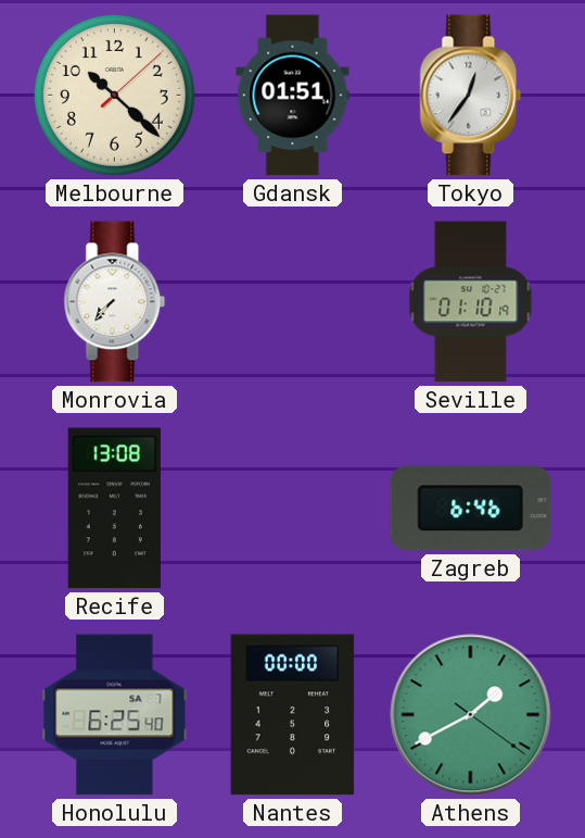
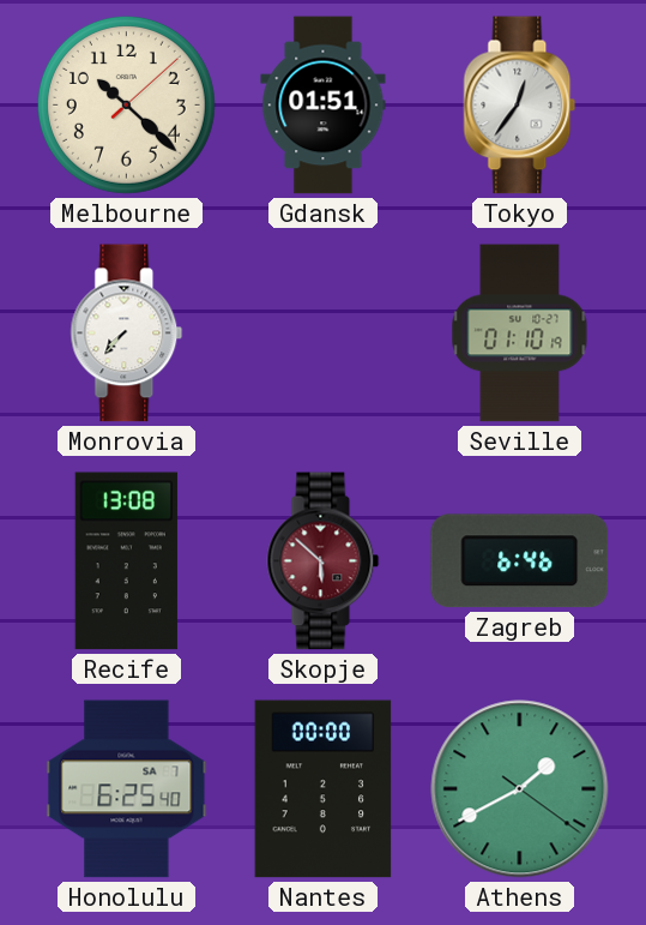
Skopje: none -> 5:52
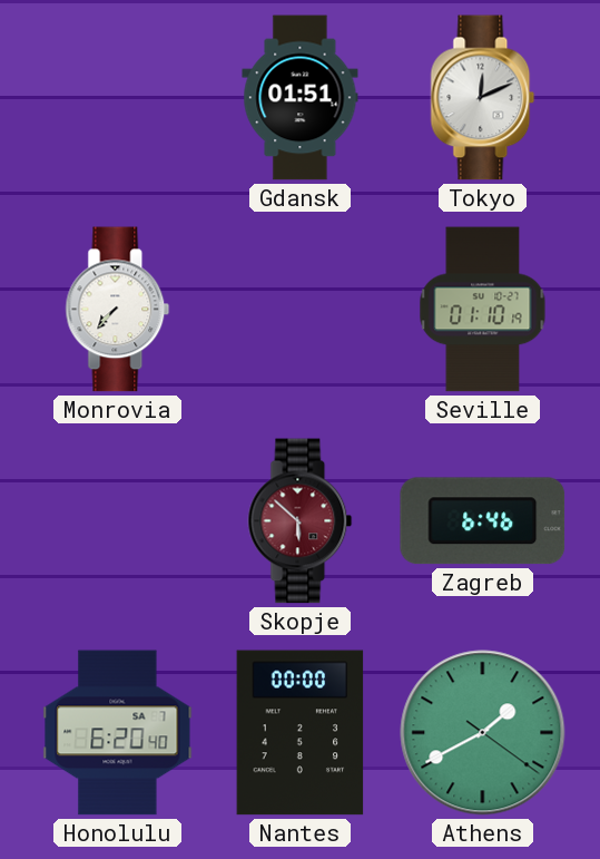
Melbourne: 10:22 -> none
Tokyo: 12:36 -> 12:11
Recife: 13:08 -> none
Honolulu: 6:25 -> 6:20
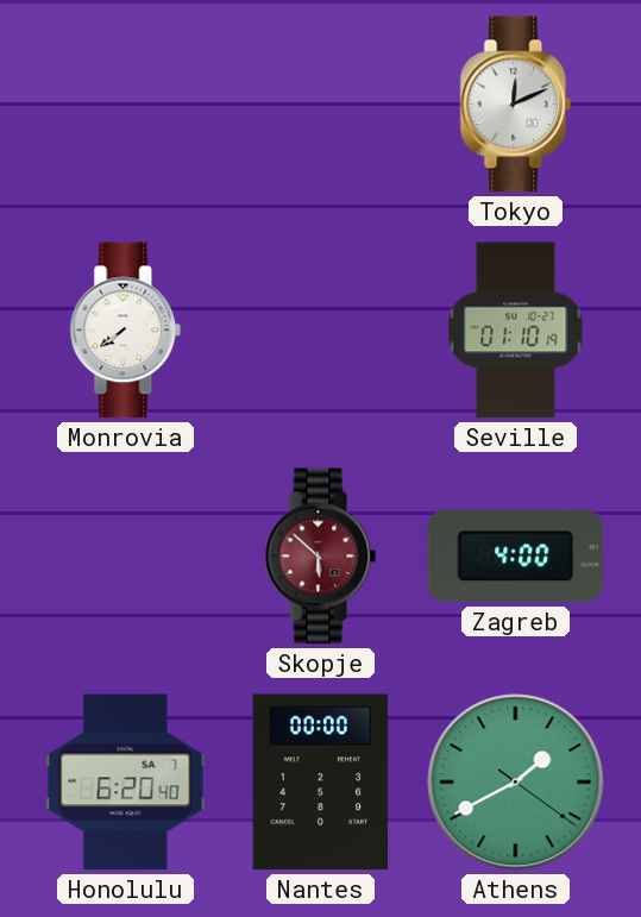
Gdansk: 01:51 -> none
Monrovia: 7:37 -> 7:39
Zagreb: 6:46 -> 4:00
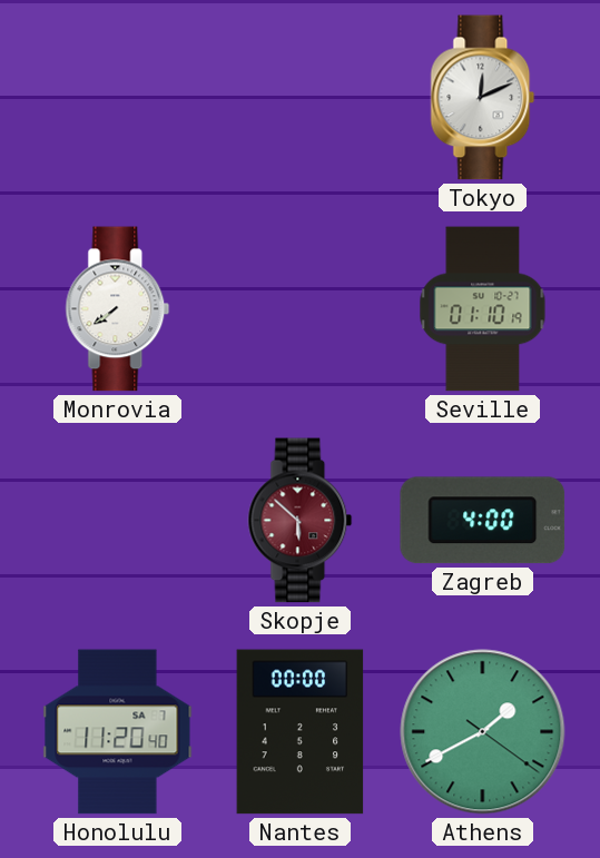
Honolulu: 6:20 -> 11:20
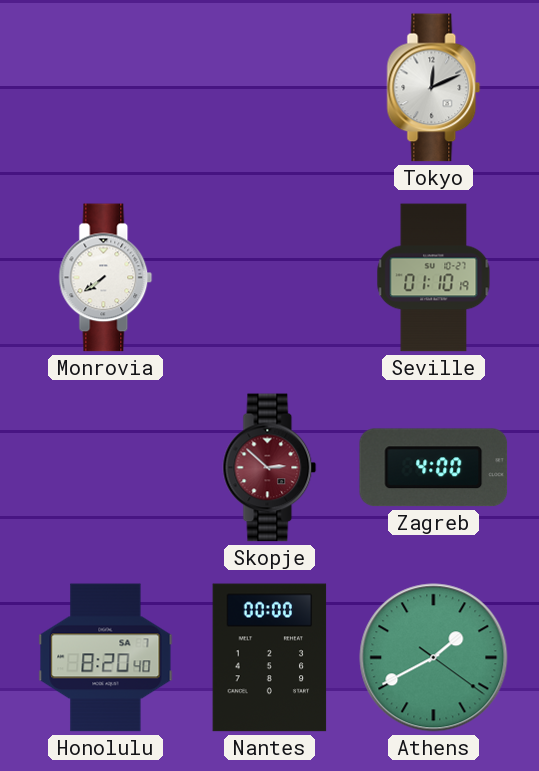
Skopje: 5:52 -> 2:52
Honolulu: 11:20 -> 8:20
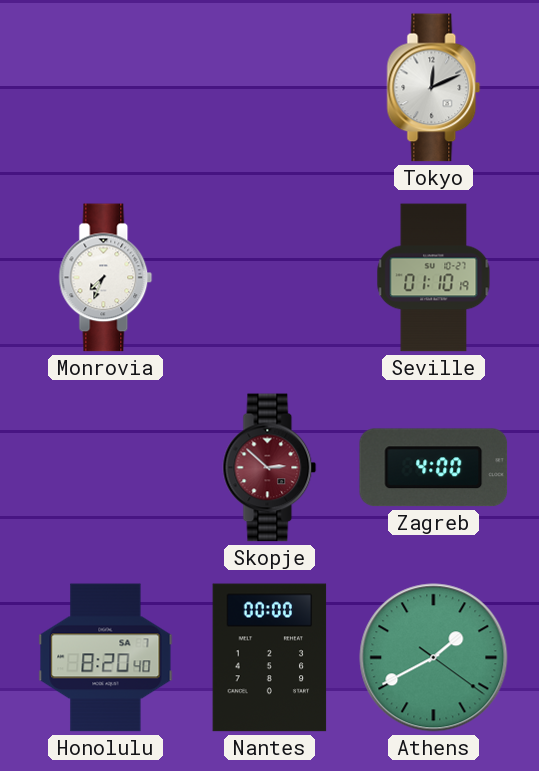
Monrovia: 7:39 -> 7:34
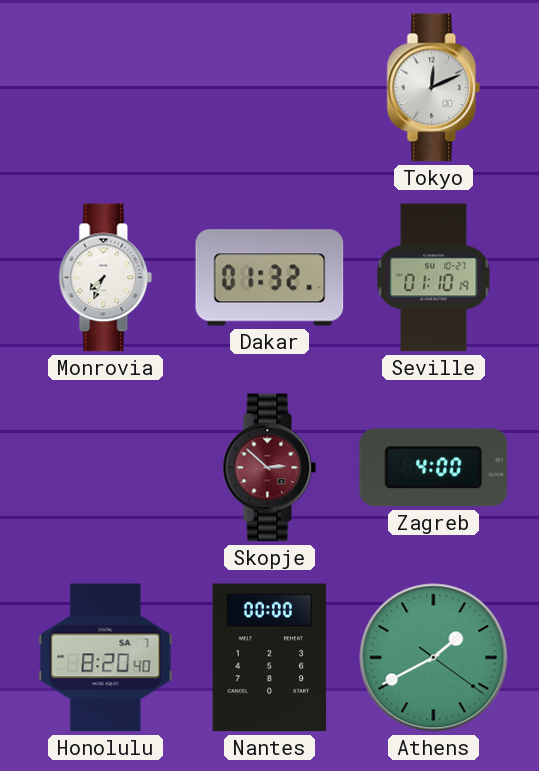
Dakar: none -> 01:32
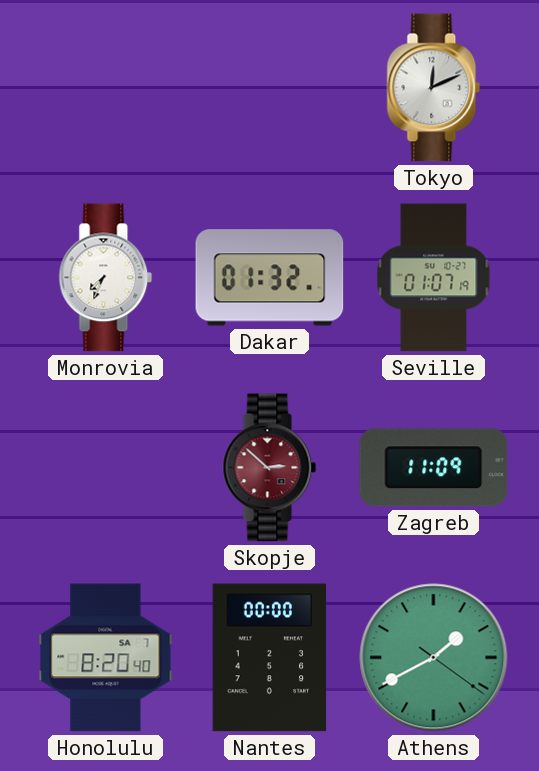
Seville: 01:10 -> 01:07
Zagreb: 4:00 -> 11:09
